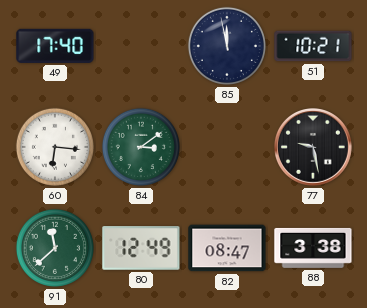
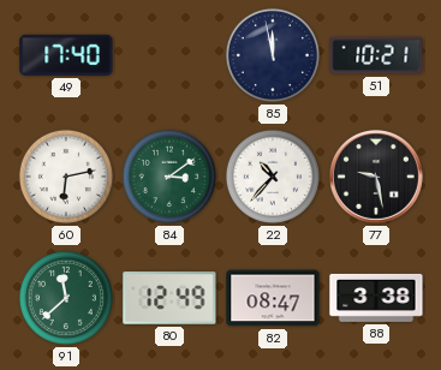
60: 6:16 -> 6:13
22: none -> 10:37
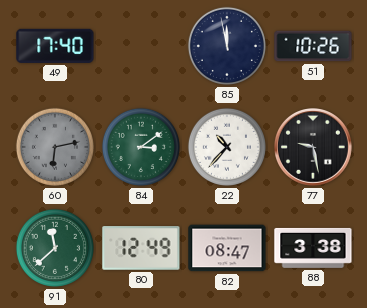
51: 10:21 -> 10:26
60 dial: white -> grey
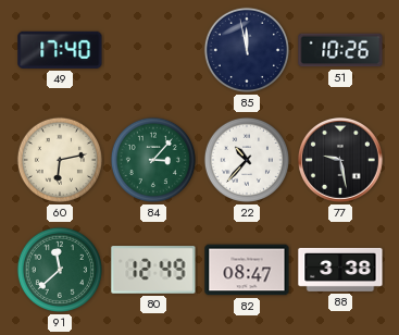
60 dial: grey -> cream
84: 3:09 -> 3:07
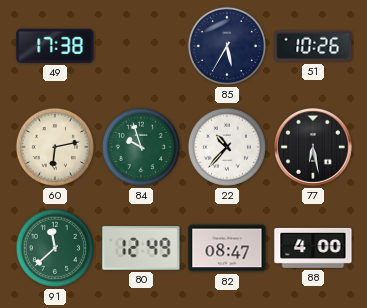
49: 17:40 -> 17:38
85: 11:58 -> 5:35
84: 3:07 -> 9:57
77: 9:28 -> 6:28
88: 3:38 -> 4:00
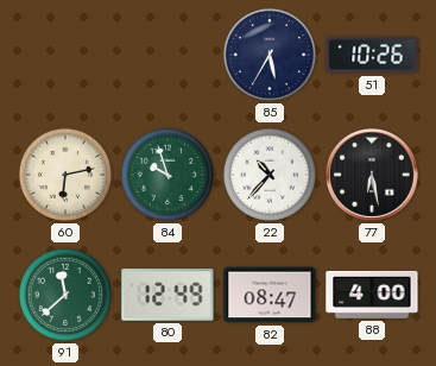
49: 17:38 -> none
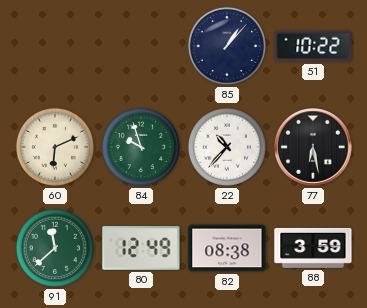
85: 5:35 -> 1:07
51: 10:26 -> 10:22
60: 6:13 -> 6:11
82: 08:47 -> 08:38
88: 4:00 -> 3:59
